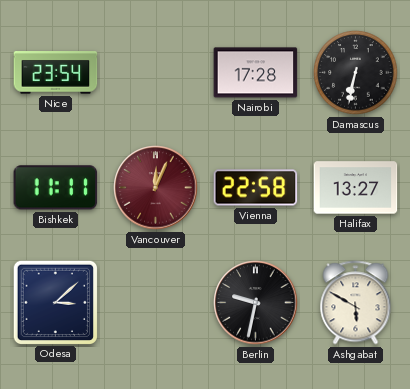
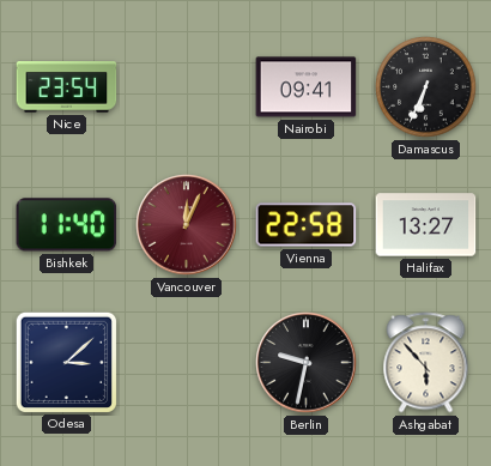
Nairobi: 17:28 -> 09:41
Damascus: 6:32 -> 6:34
Bishkek: 11:11 -> 11:40
Ashgabat: 5:50 -> 5:53
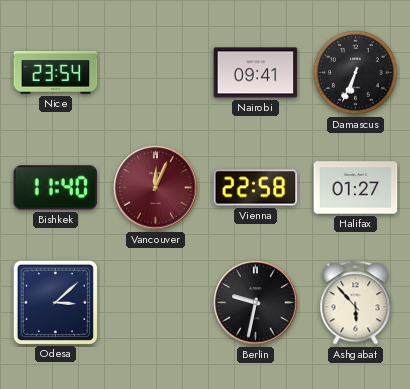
Halifax: 13:27 -> 01:27
